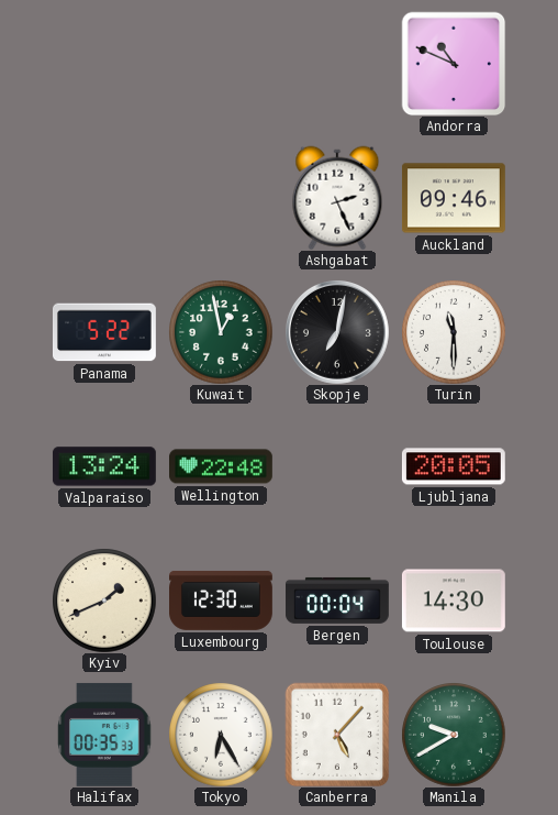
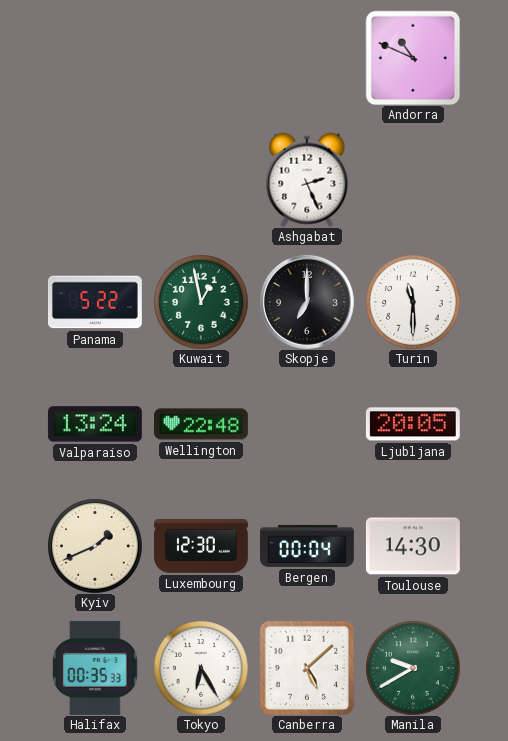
Auckland: 09:46 -> none
Skopje: 7:02 -> 7:00
Canberra: 5:07 -> 5:08
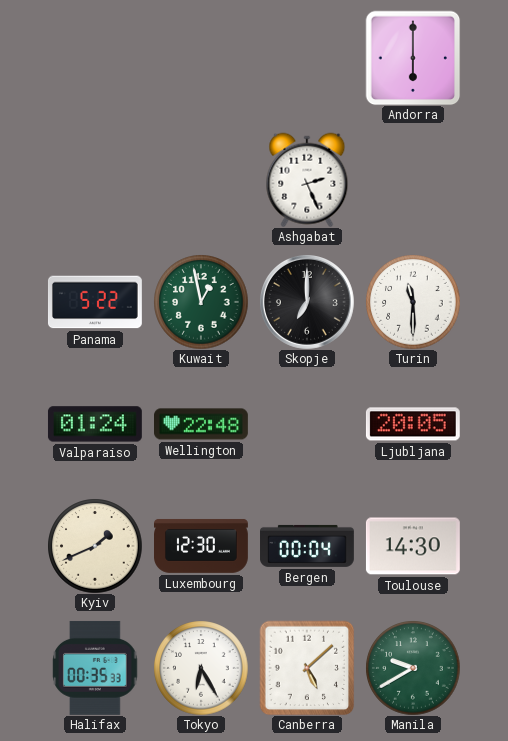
Andorra: 10:49 -> 6:00
Valparaiso: 13:24 -> 01:24
